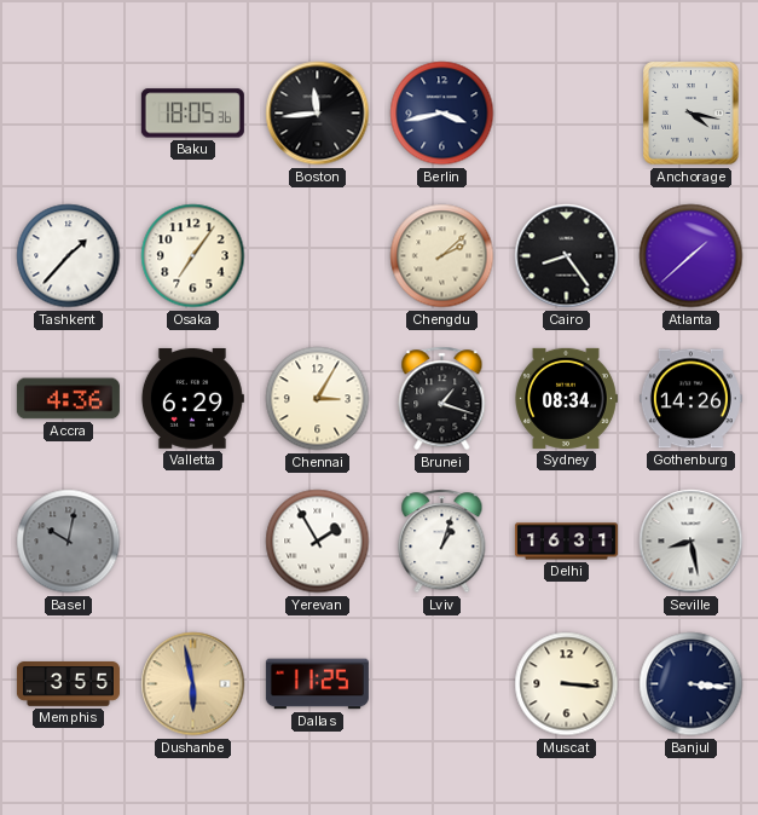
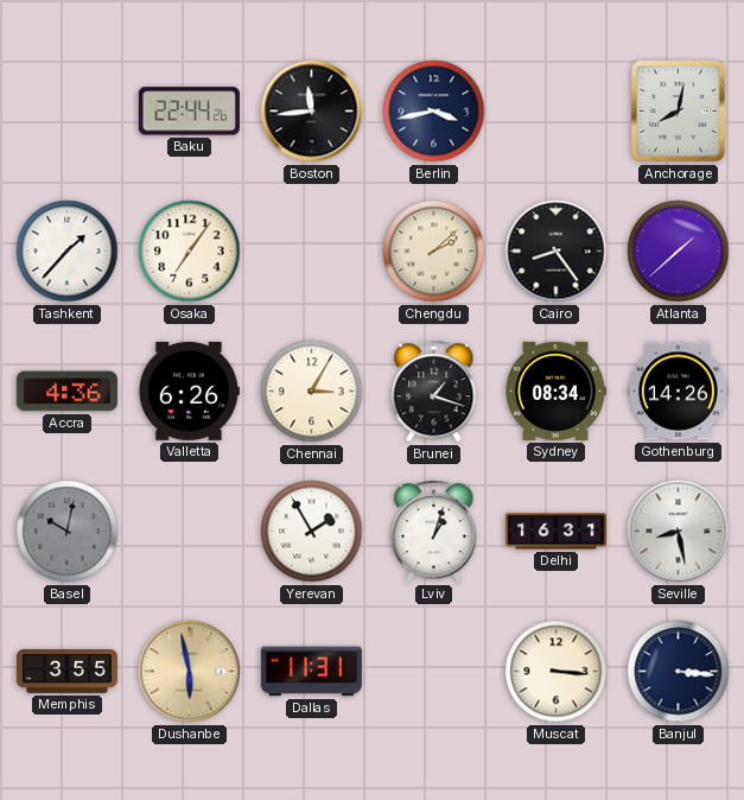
Baku: 18:05 -> 22:44
Anchorage: 4:17 -> 8:02
Valletta: 6:29 -> 6:26
Dallas: 11:25 -> 11:31
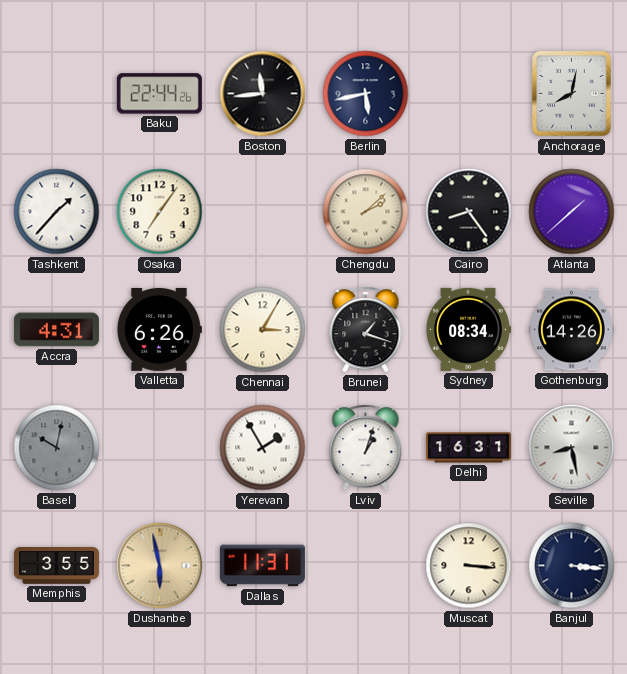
Berlin: 3:43 -> 5:43
Accra: 4:36 -> 4:31
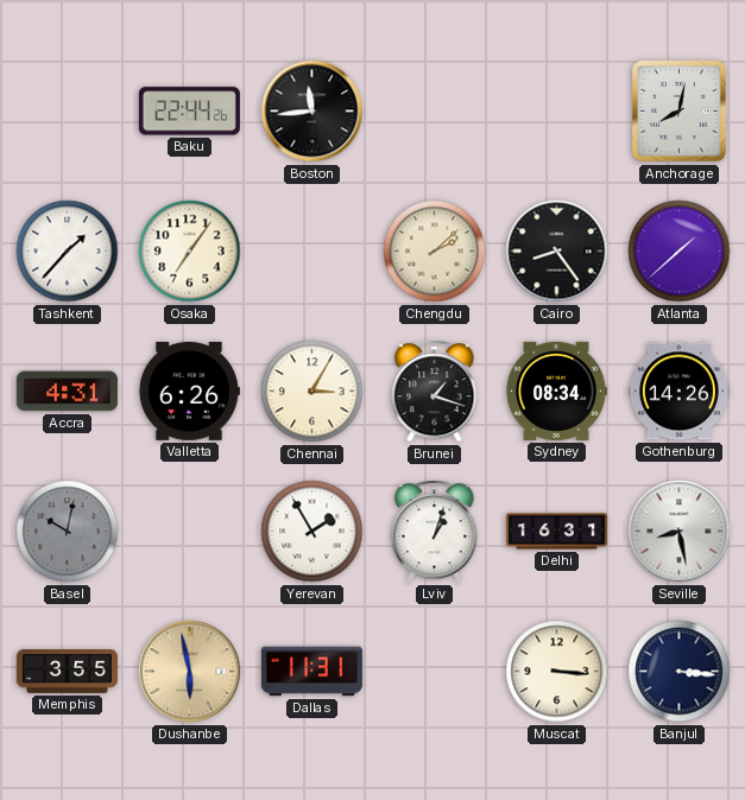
Berlin: 5:43 -> none
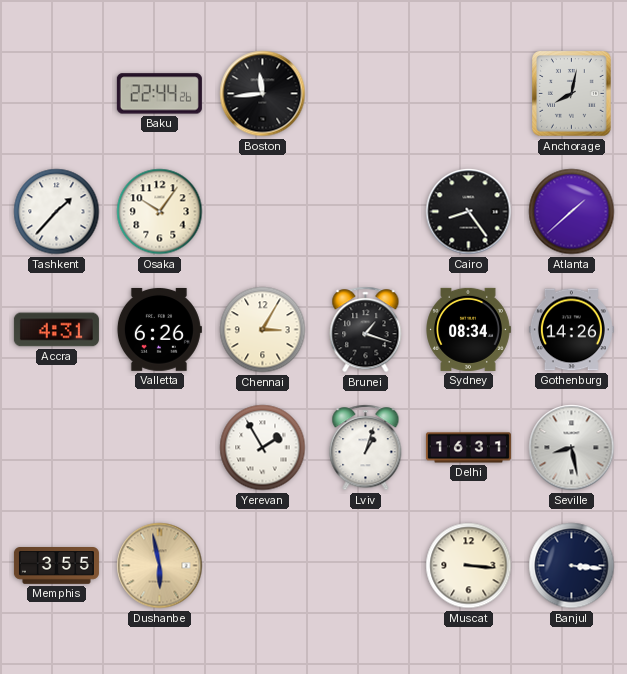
Osaka: 7:06 -> 10:06
Chengdu: 2:08 -> none
Basel: 10:02 -> none
Dallas: 11:31 -> none
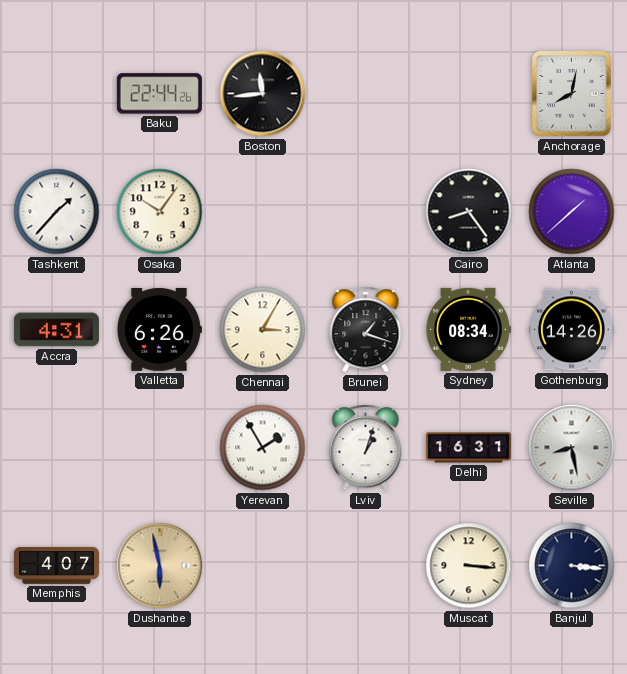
Memphis: 3:55 -> 4:07
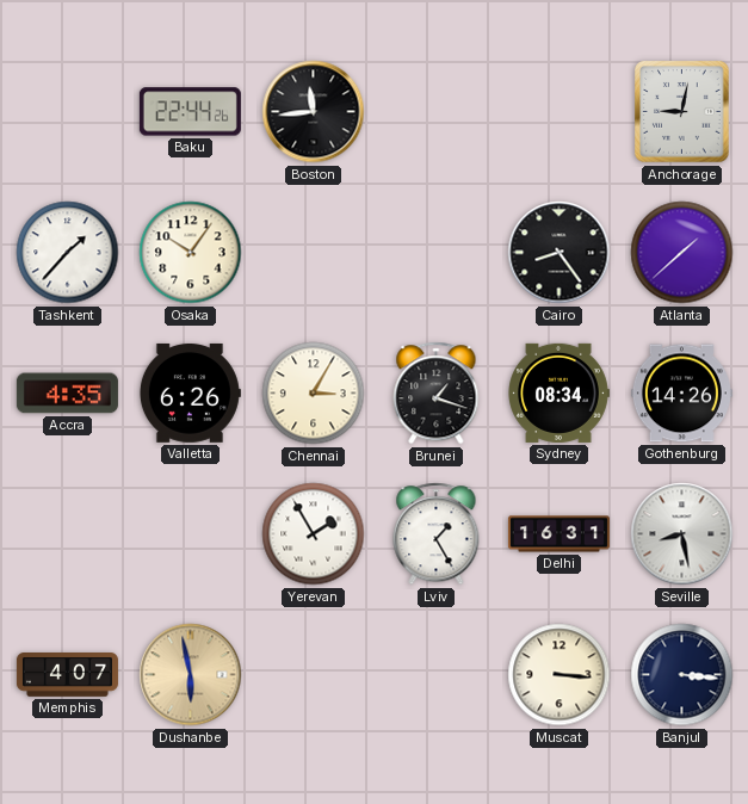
Anchorage: 8:02 -> 9:02
Accra: 4:31 -> 4:35
Lviv: 1:03 -> 1:25
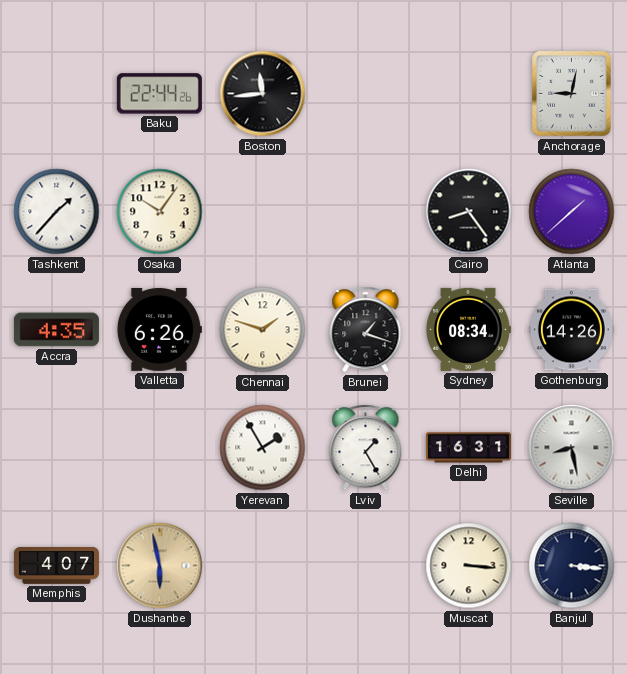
Chennai: 3:05 -> 1:48
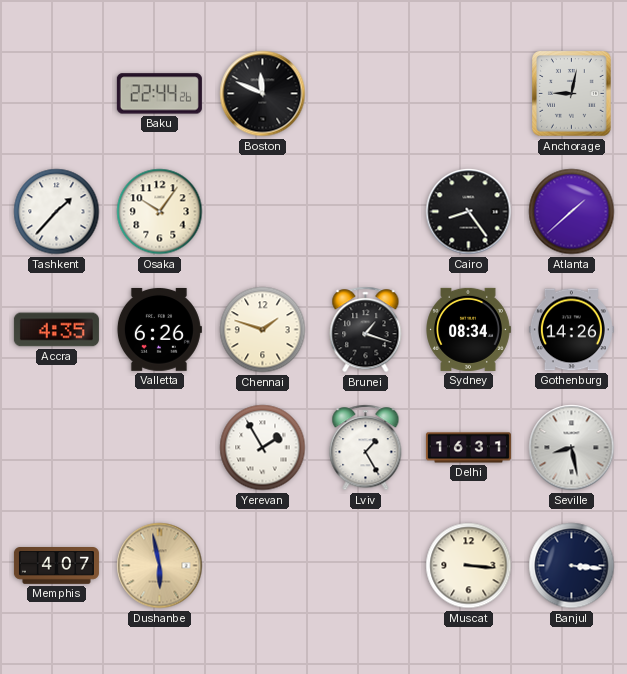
Boston: 11:44 -> 11:49
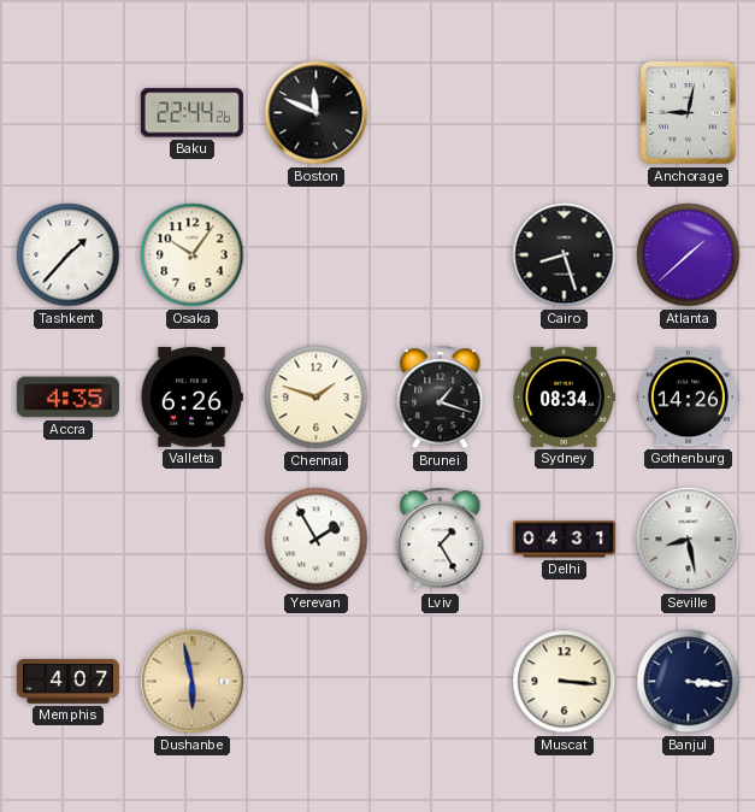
Cairo: 8:24 -> 8:27
Delhi: 16:31 -> 04:31
